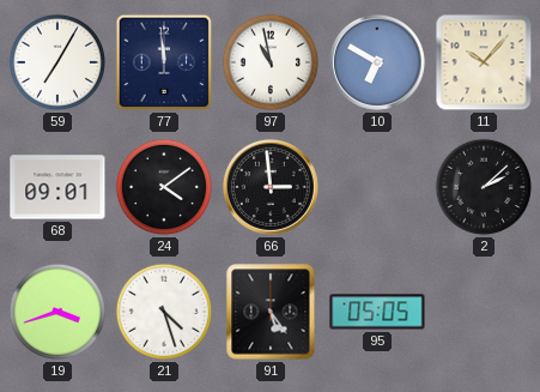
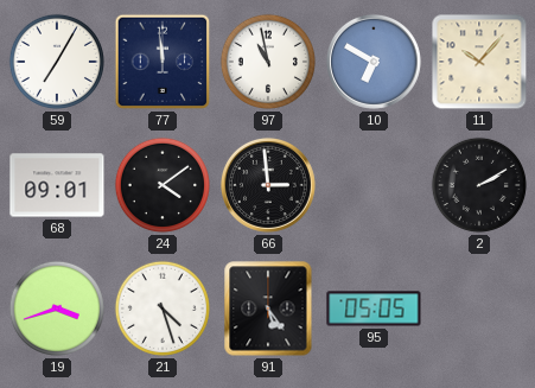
2: 2:08 -> 2:10
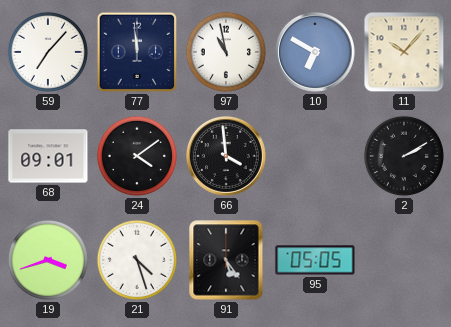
59: 7:05 -> 7:07
66: 2:59 -> 3:59
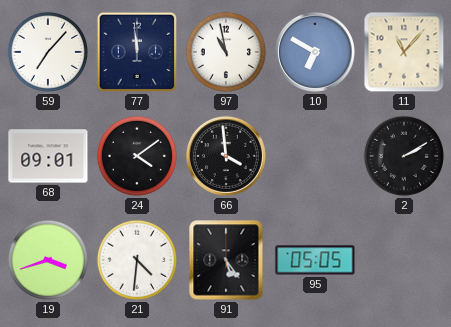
11: 10:07 -> 11:07
21: 4:27 -> 4:31
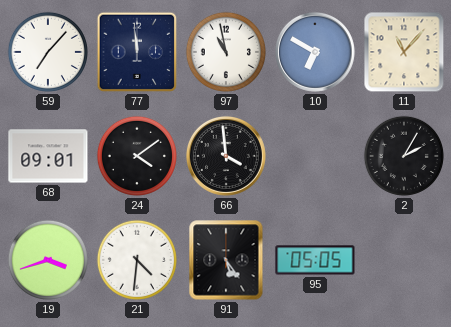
2: 2:10 -> 2:05
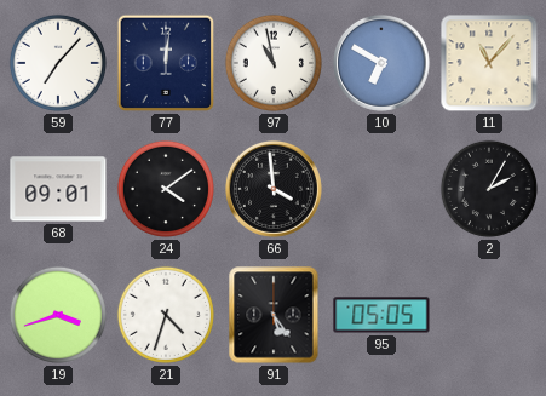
77: 11:59 -> 12:01
21: 4:31 -> 4:33
